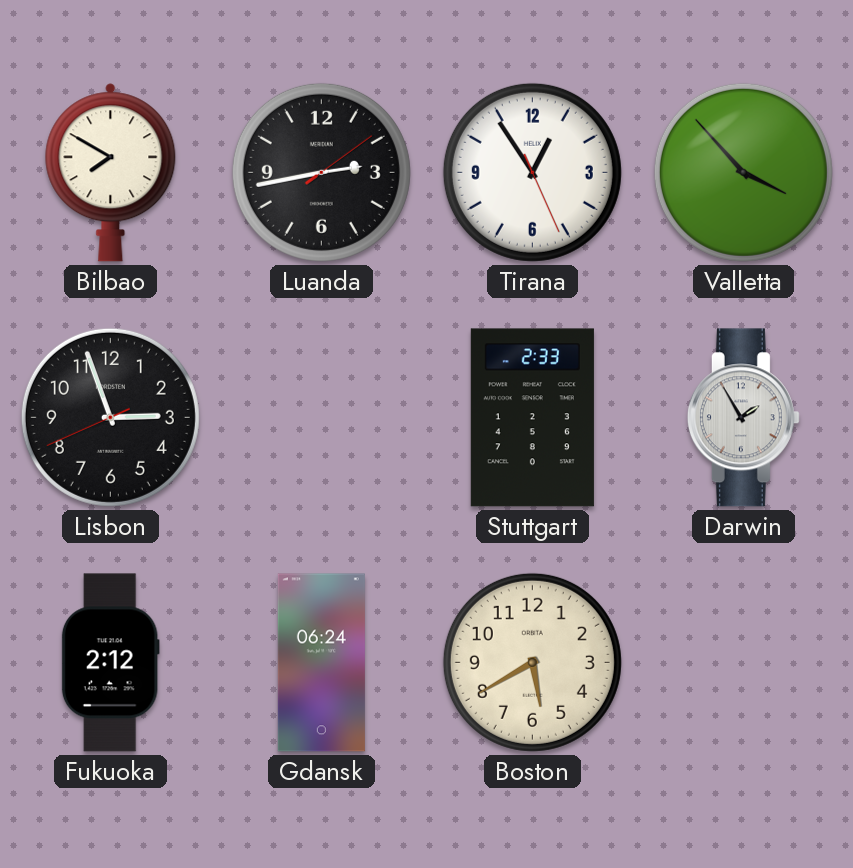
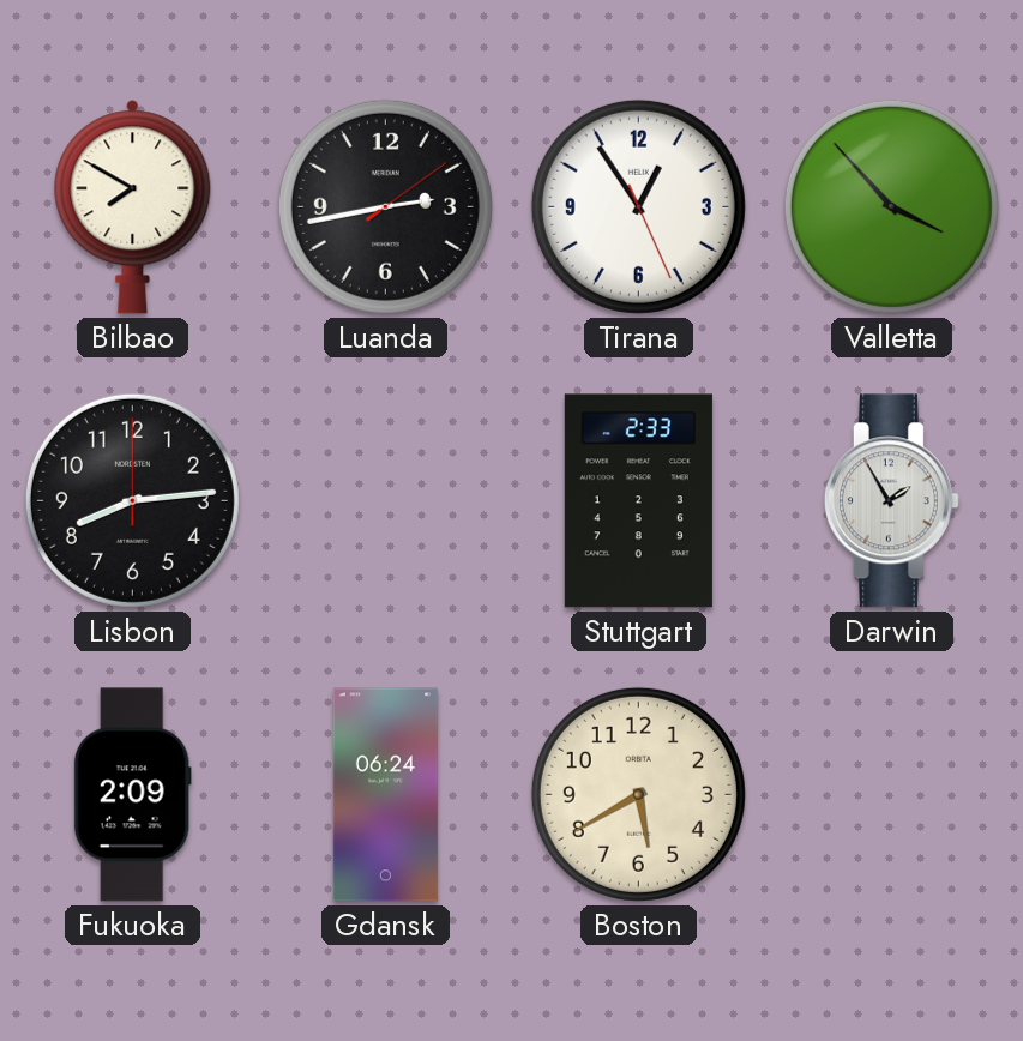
Lisbon: 2:56 -> 8:14
Fukuoka: 2:12 -> 2:09
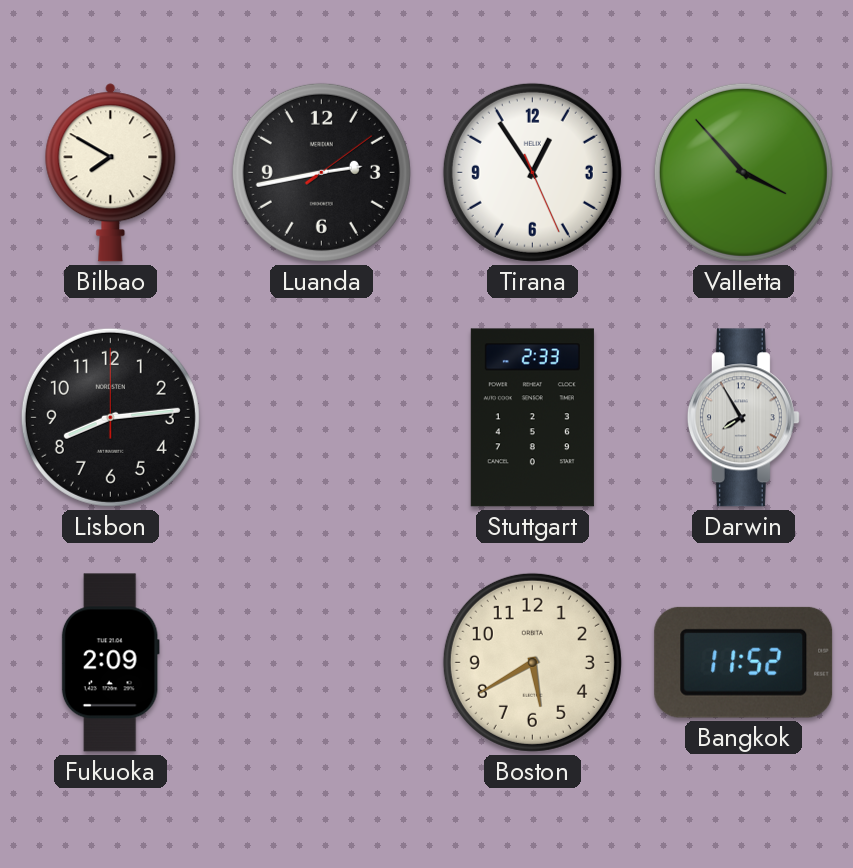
Darwin: 1:55 -> 7:55
Gdansk: 06:24 -> none
Bangkok: none -> 11:52
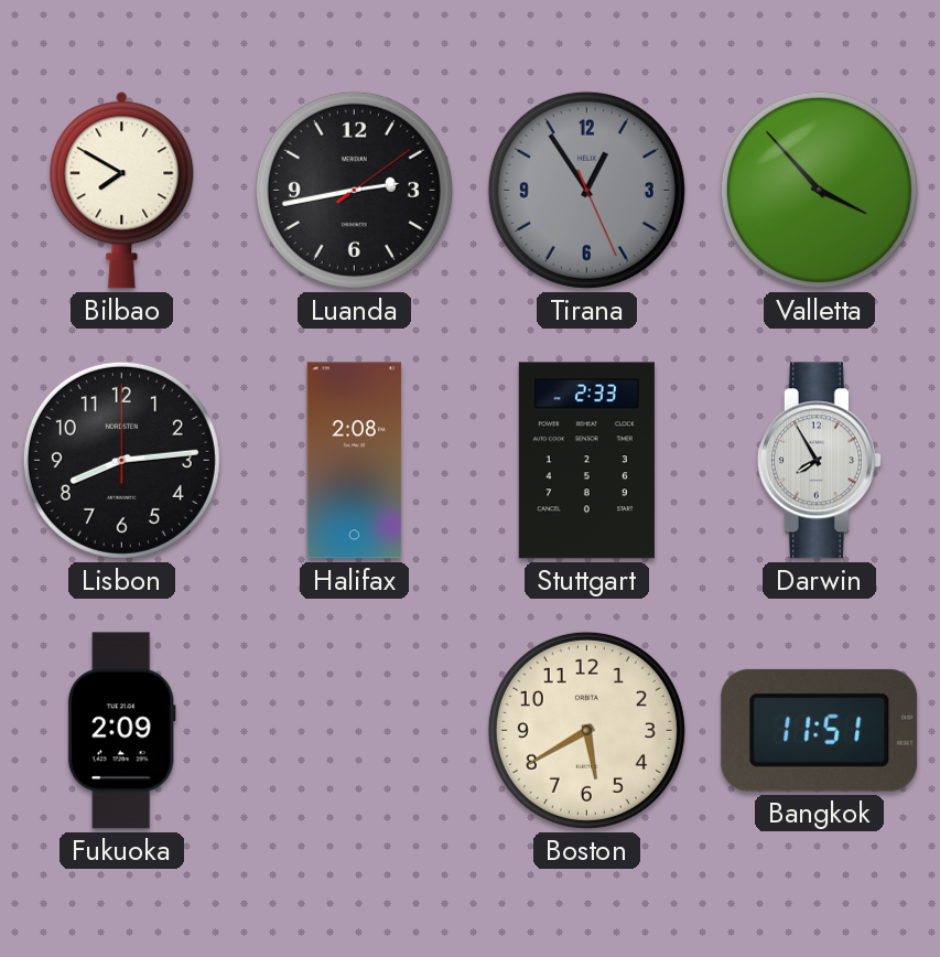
Tirana dial: white -> grey
Halifax: none -> 2:08
Bangkok: 11:52 -> 11:51
